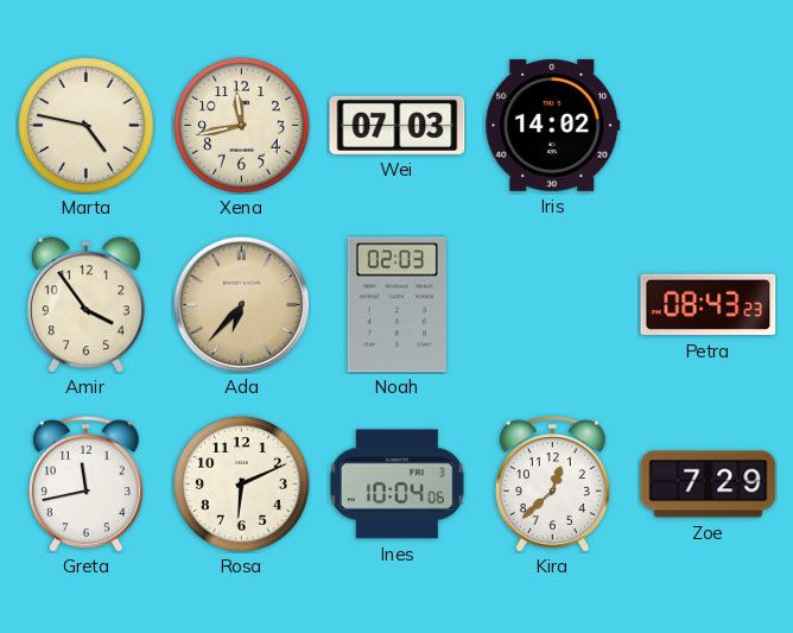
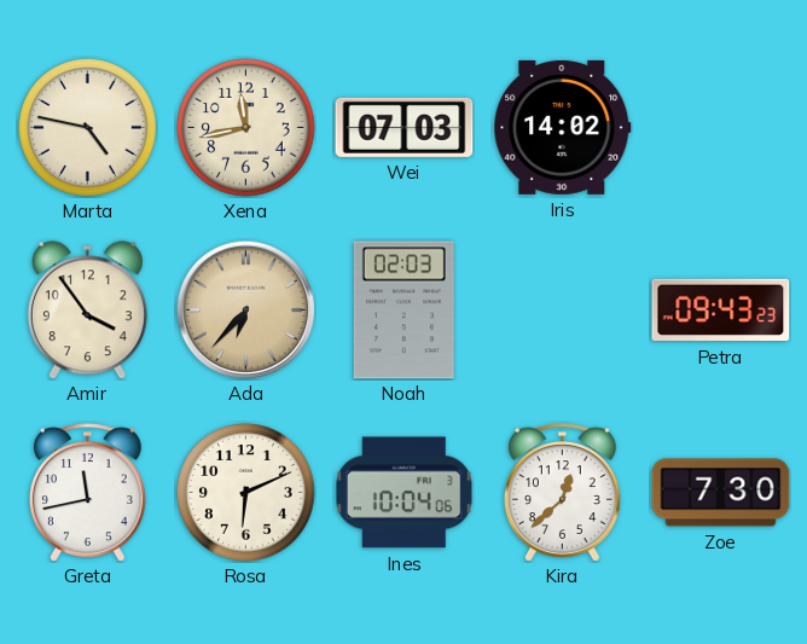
Petra: 08:43 -> 09:43
Zoe: 7:29 -> 7:30
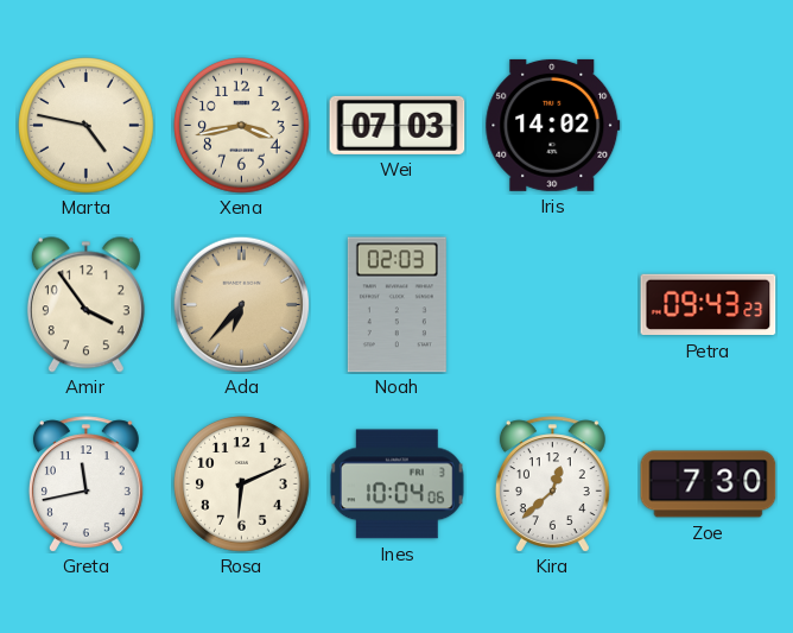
Xena: 11:43 -> 3:43
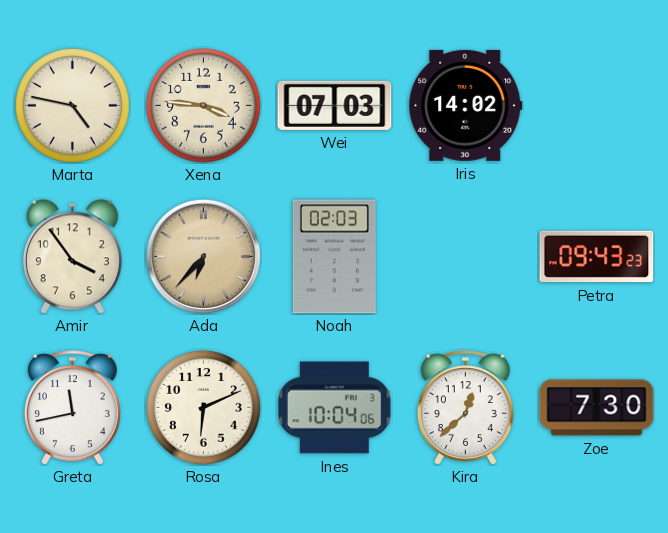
Xena: 3:43 -> 3:46
